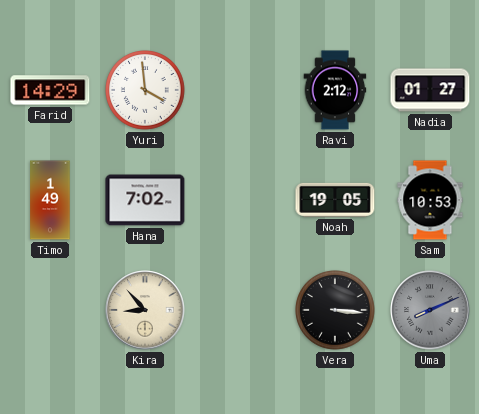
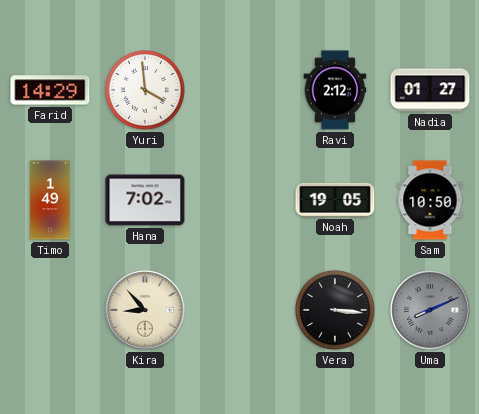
Sam: 10:53 -> 10:50
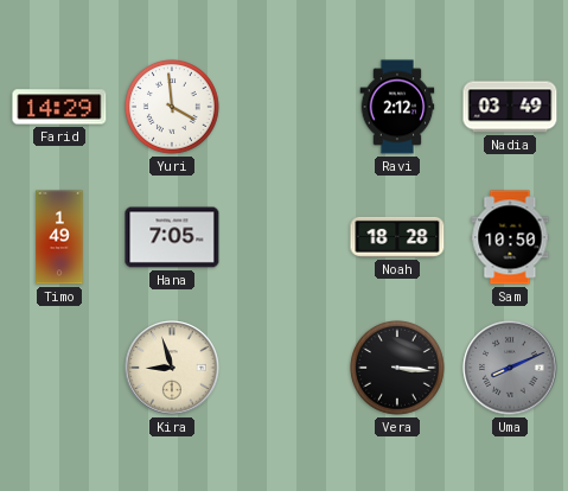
Nadia: 01:27 -> 03:49
Hana: 7:02 -> 7:05
Noah: 19:05 -> 18:28
Kira: 8:53 -> 8:57
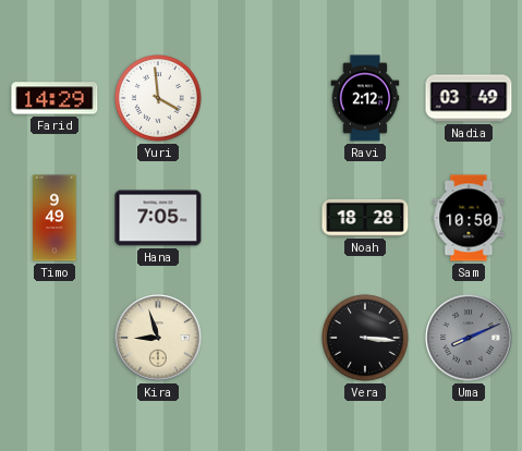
Timo: 1:49 -> 9:49
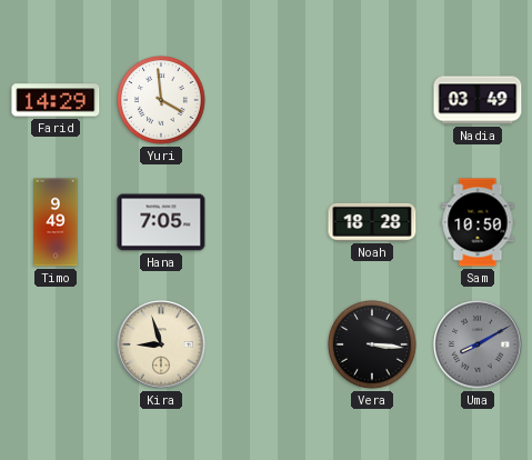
Ravi: 2:12 -> none
Uma: 8:11 -> 8:10
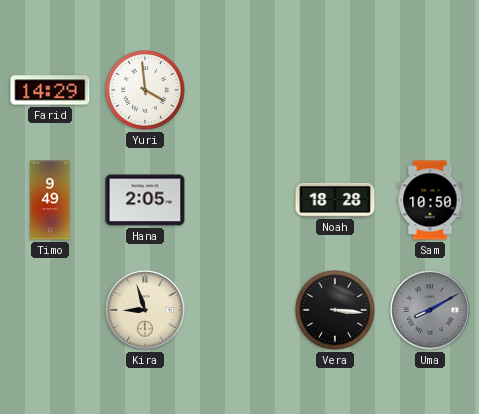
Nadia: 03:49 -> none
Hana: 7:05 -> 2:05
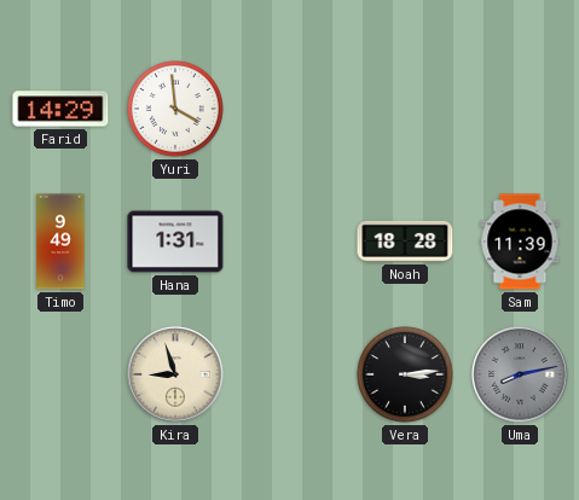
Hana: 2:05 -> 1:31
Sam: 10:50 -> 11:39
Vera: 3:16 -> 3:14
Uma: 8:10 -> 8:13
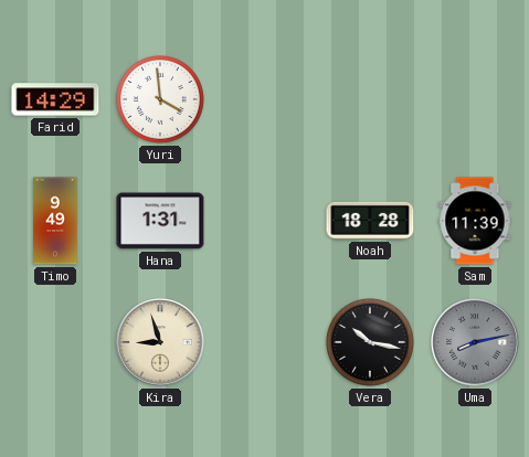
Vera: 3:14 -> 10:17
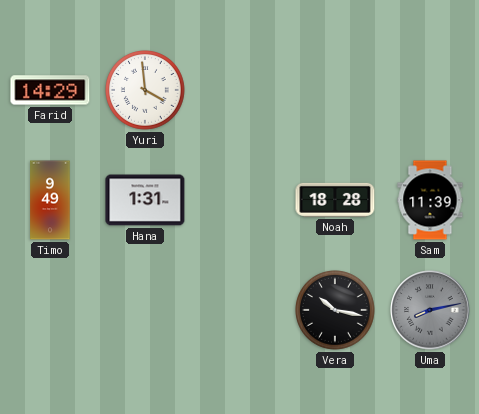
Kira: 8:57 -> none
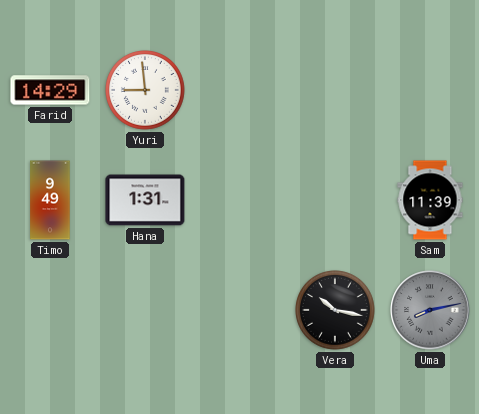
Yuri: 3:59 -> 8:59
Noah: 18:28 -> none
